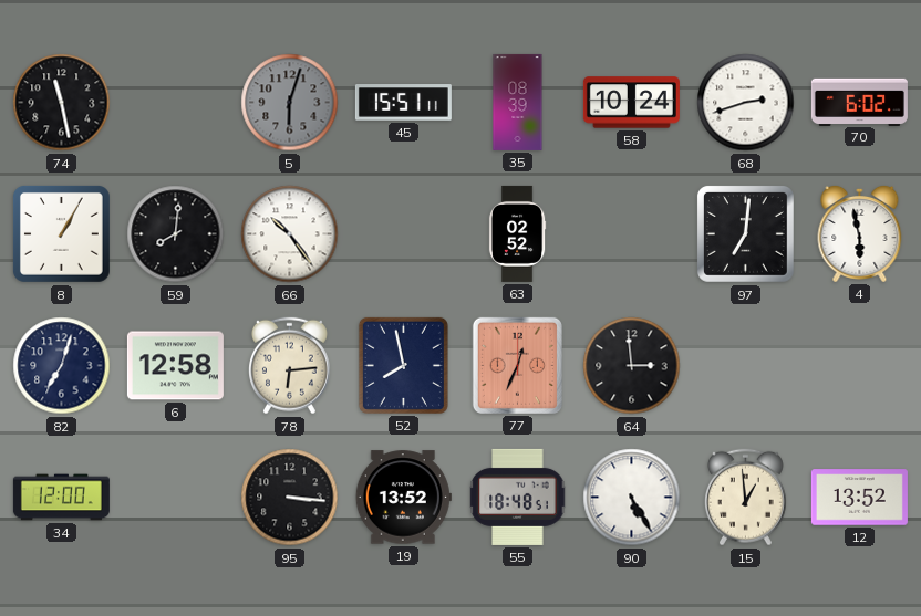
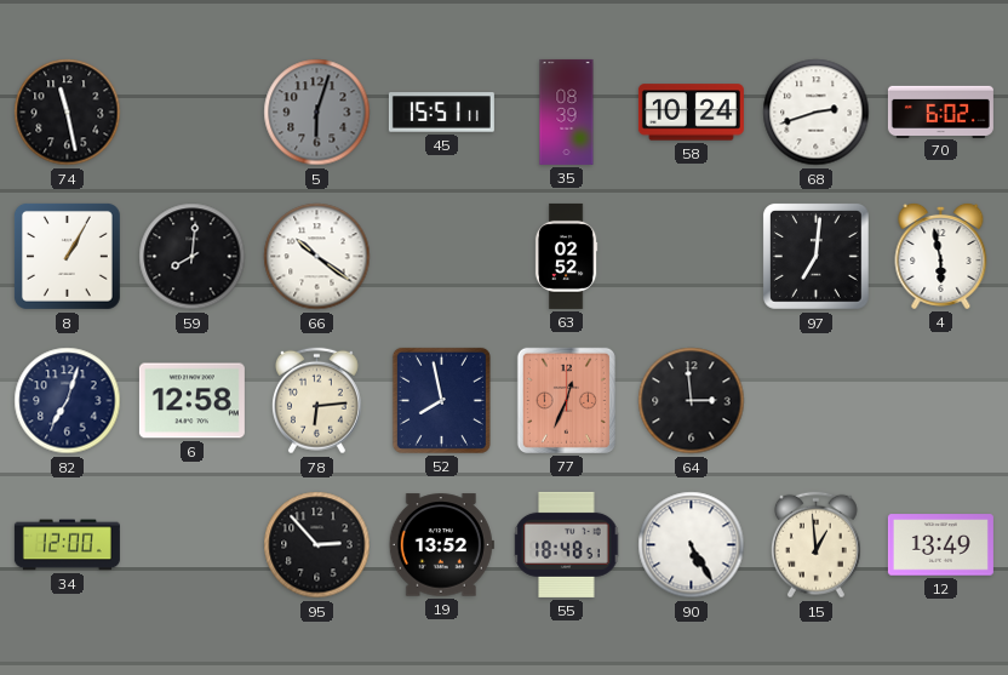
66: 10:24 -> 10:21
95: 3:16 -> 2:53
12: 13:52 -> 13:49
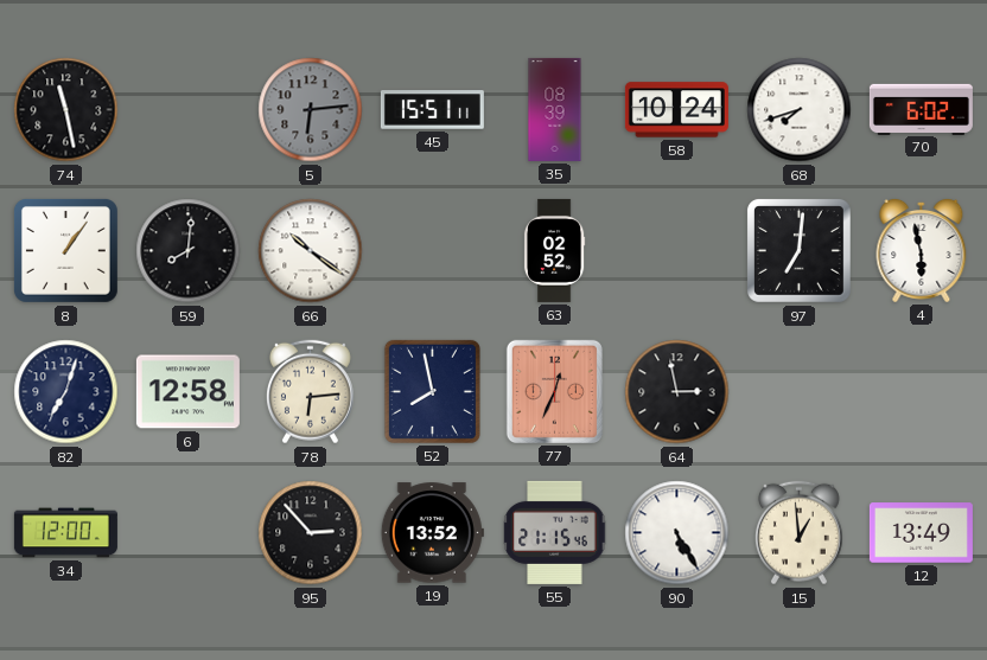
5: 6:03 -> 6:14
68: 2:42 -> 7:42
8: 1:05 -> 1:06
64: 2:59 -> 2:58
55: 18:48 -> 21:15
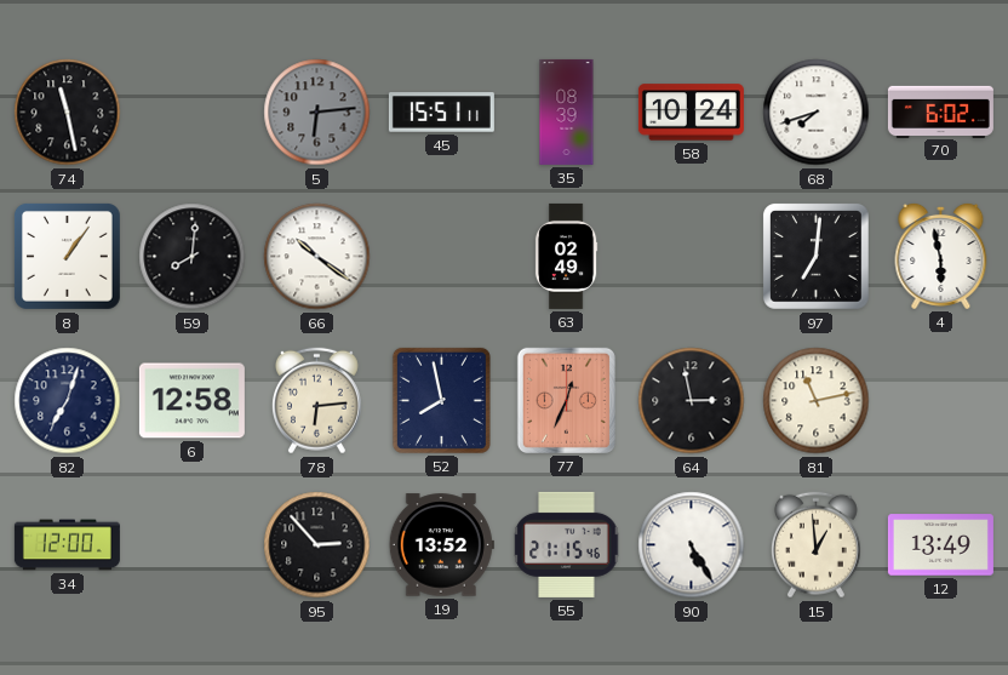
63: 02:52 -> 02:49
81: none -> 11:13
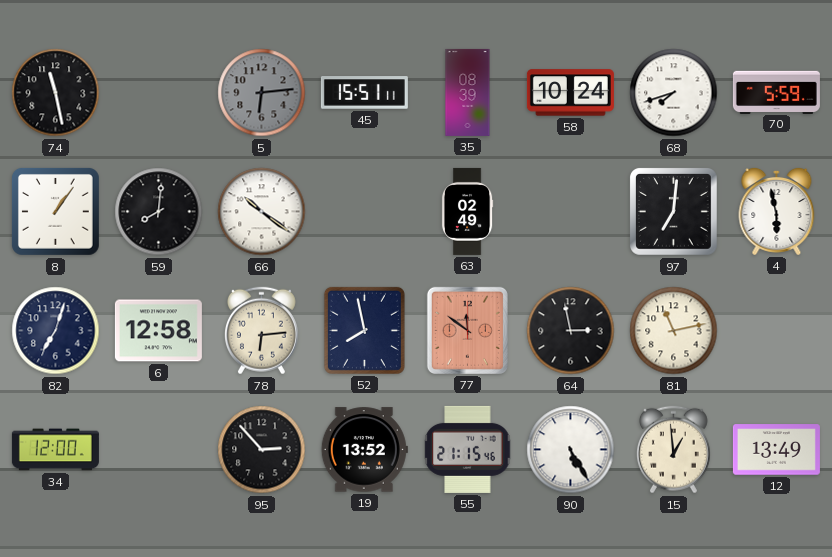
70: 6:02 -> 5:59
77: 12:34 -> 11:51
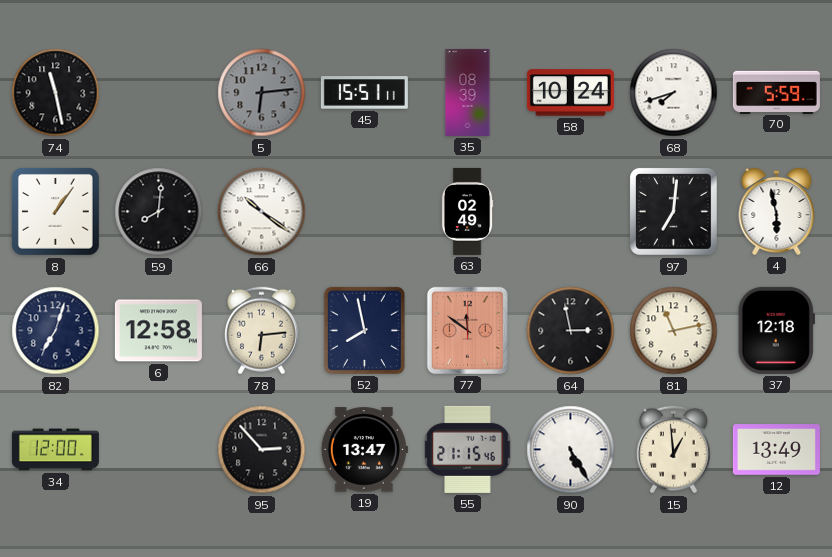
37: none -> 12:18
19: 13:52 -> 13:47
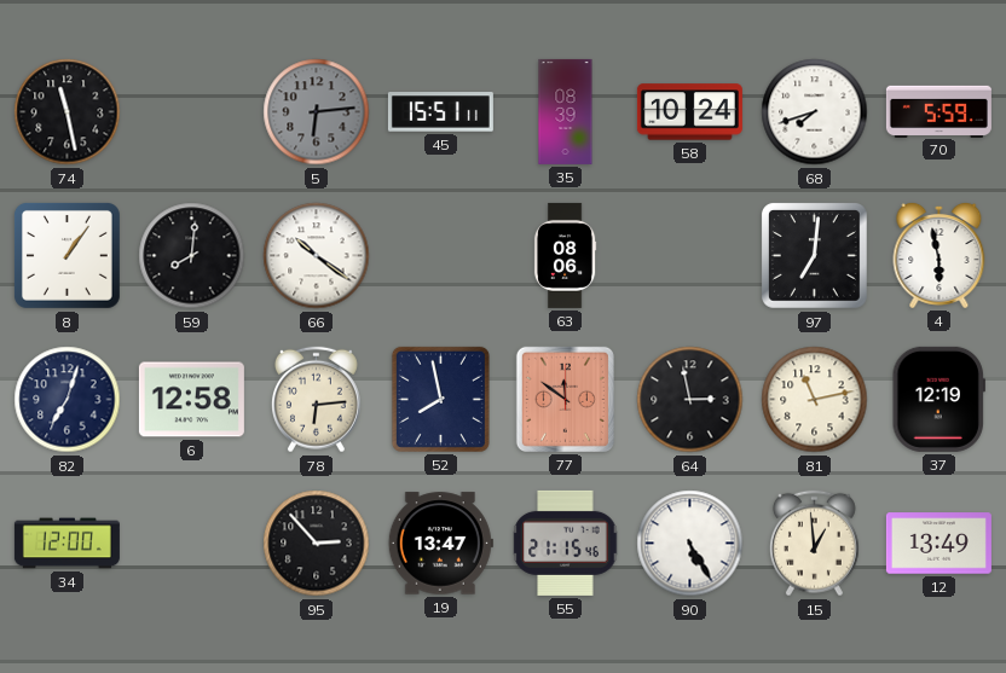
63: 02:49 -> 08:06
37: 12:18 -> 12:19
